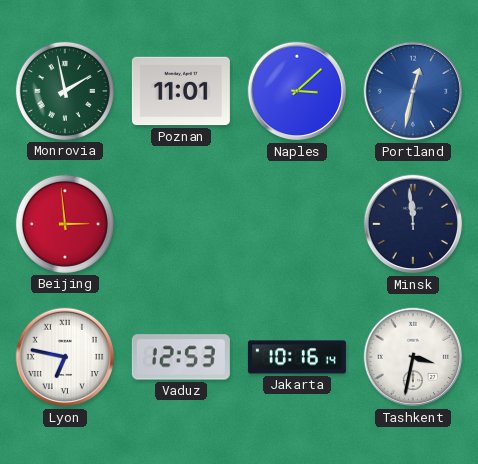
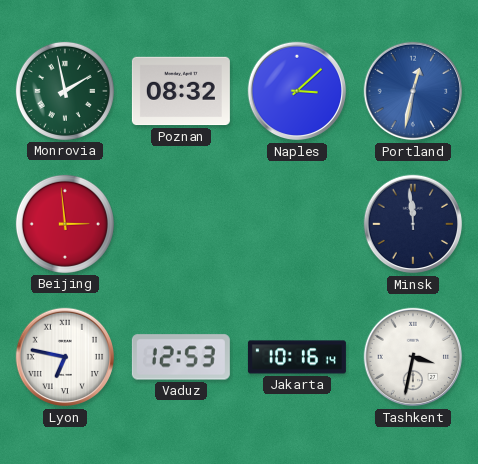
Poznan: 11:01 -> 08:32
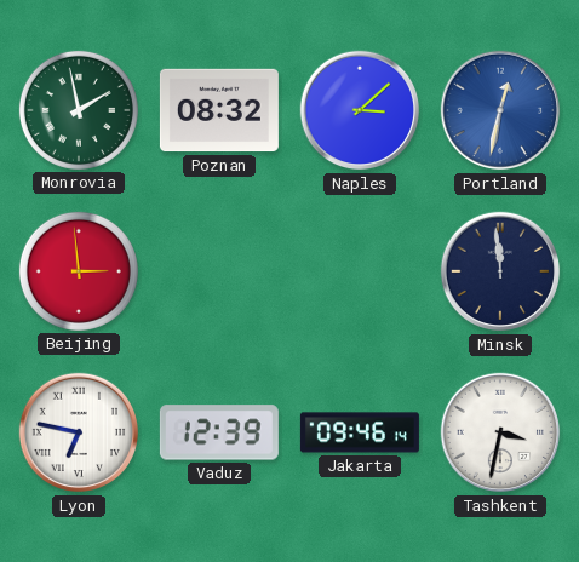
Vaduz: 12:53 -> 12:39
Jakarta: 10:16 -> 09:46
